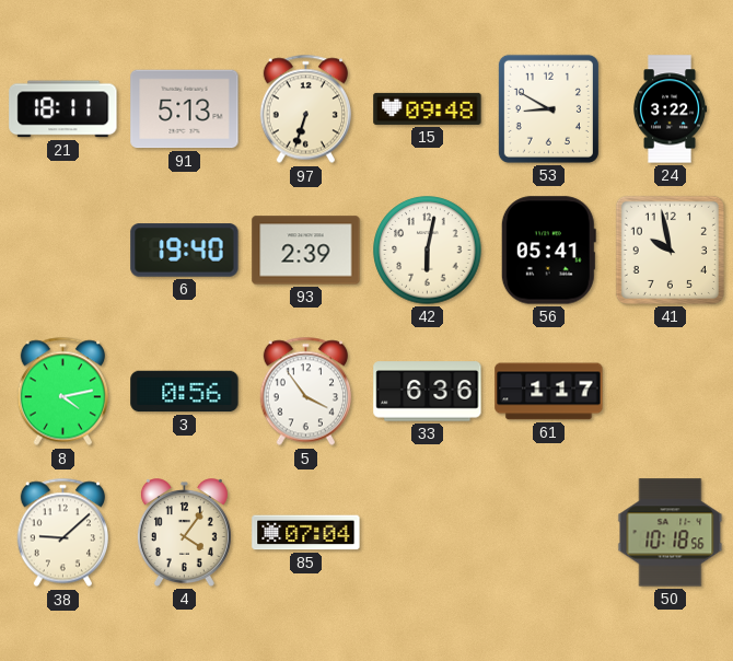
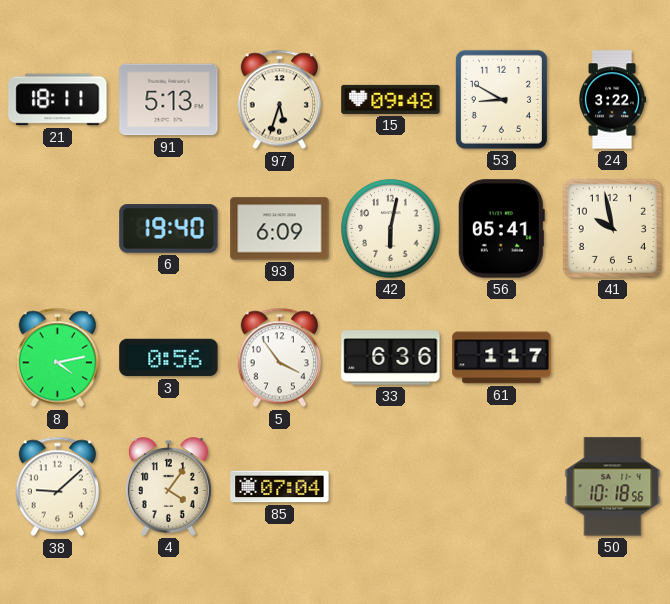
97: 6:33 -> 5:33
93: 2:39 -> 6:09
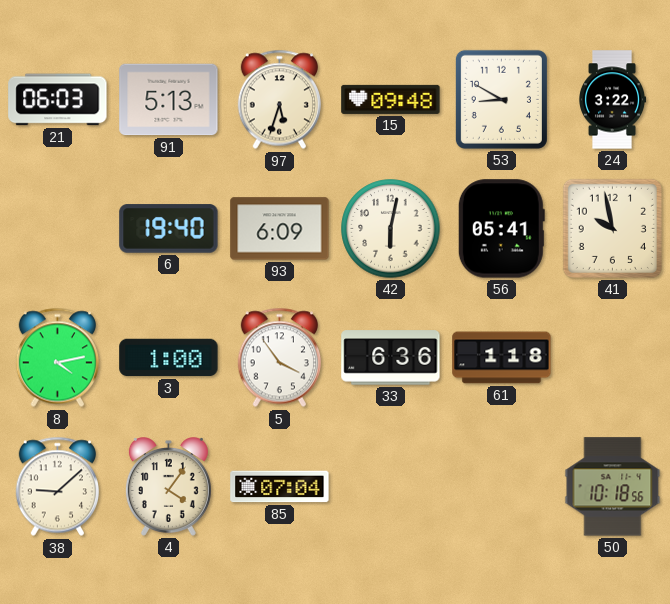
21: 18:11 -> 06:03
3: 0:56 -> 1:00
61: 1:17 -> 1:18
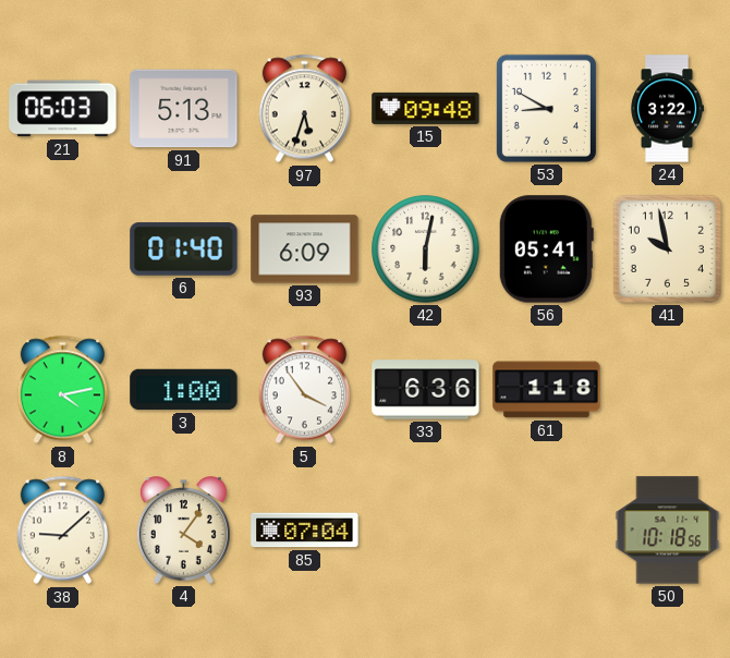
6: 19:40 -> 01:40
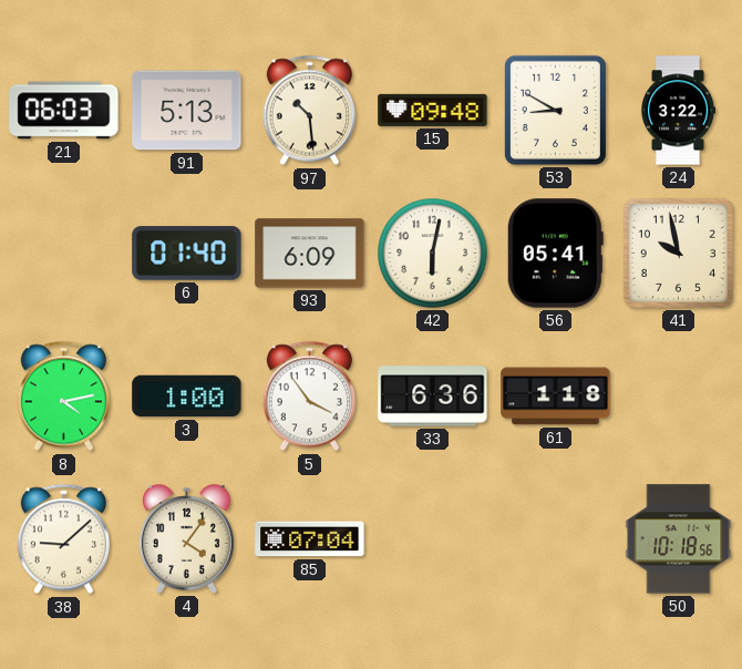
97: 5:33 -> 10:29
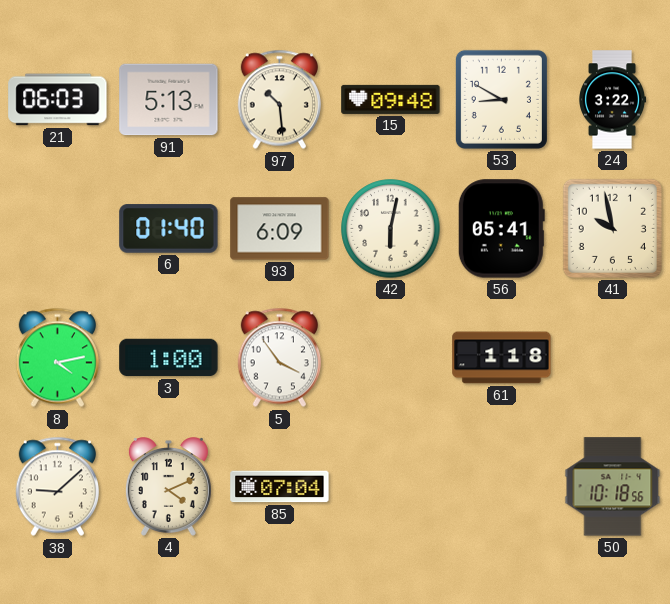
33: 6:36 -> none
4: 4:06 -> 4:11
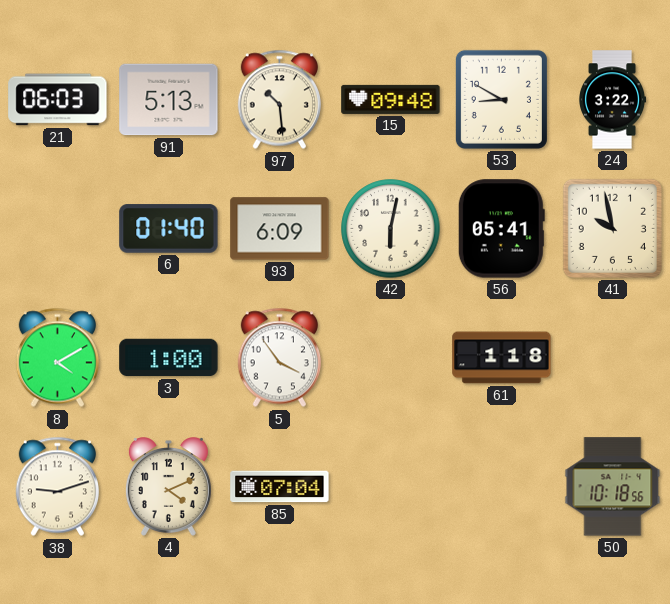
8: 4:13 -> 4:10
38: 9:08 -> 9:12
